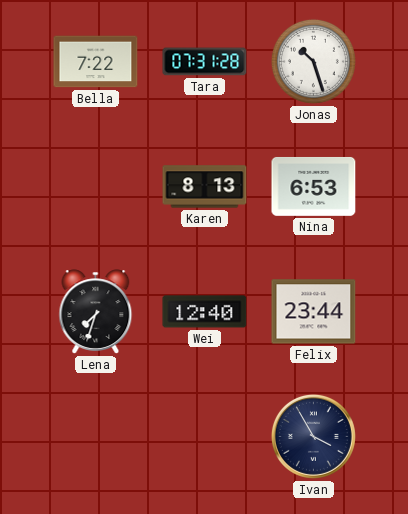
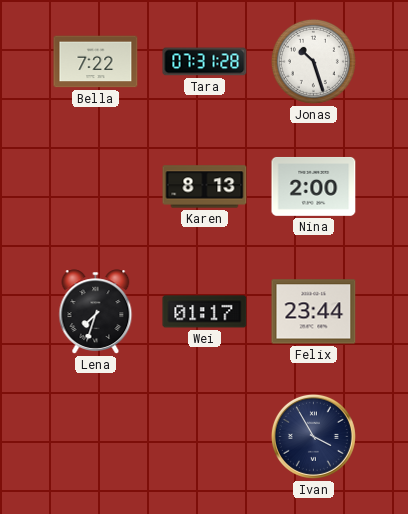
Nina: 6:53 -> 2:00
Wei: 12:40 -> 01:17
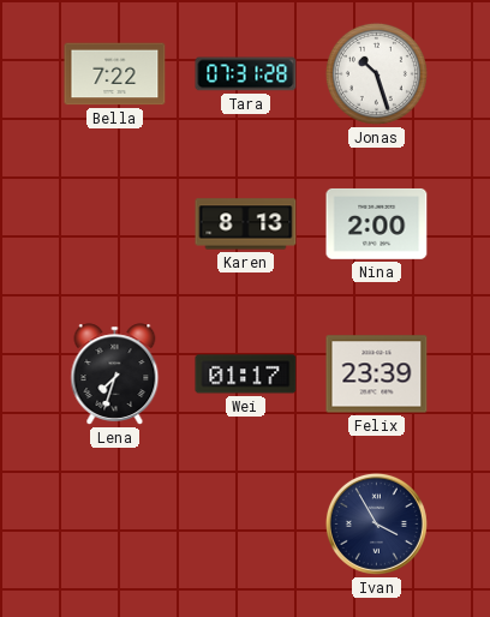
Felix: 23:44 -> 23:39
